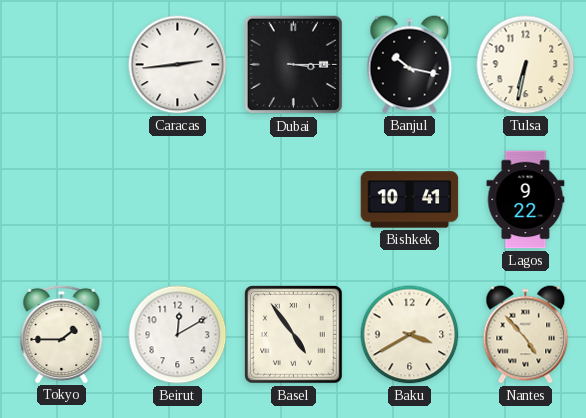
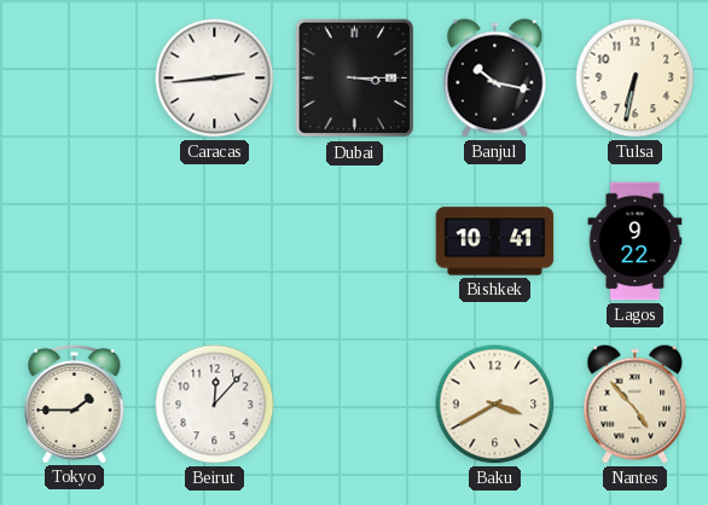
Beirut: 12:10 -> 12:07
Basel: 4:54 -> none
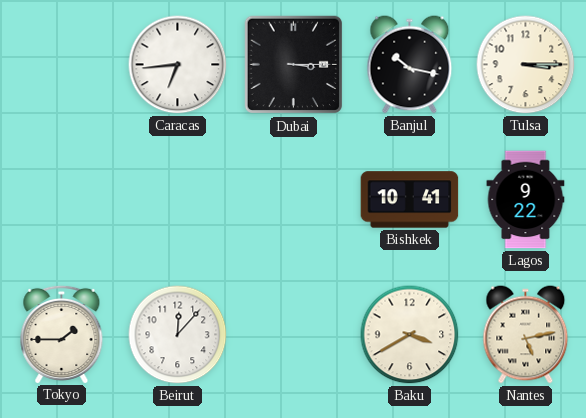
Caracas: 2:44 -> 6:44
Tulsa: 6:32 -> 3:15
Nantes: 4:53 -> 5:13
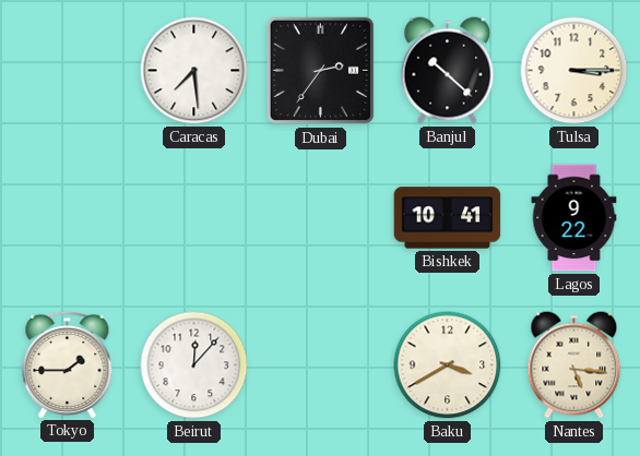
Caracas: 6:44 -> 7:29
Dubai: 3:15 -> 2:36
Banjul: 10:17 -> 10:22
Nantes: 5:13 -> 5:16
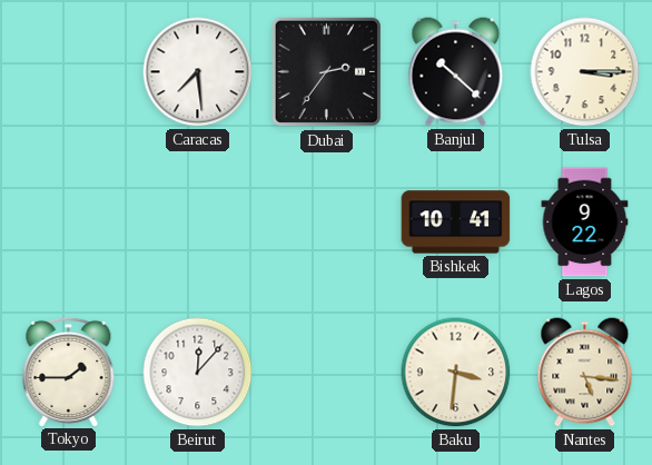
Baku: 3:40 -> 3:31
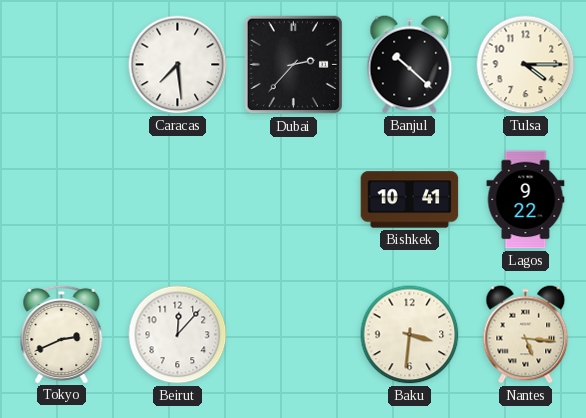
Dubai: 2:36 -> 2:37
Tulsa: 3:15 -> 4:15
Tokyo: 1:45 -> 2:41
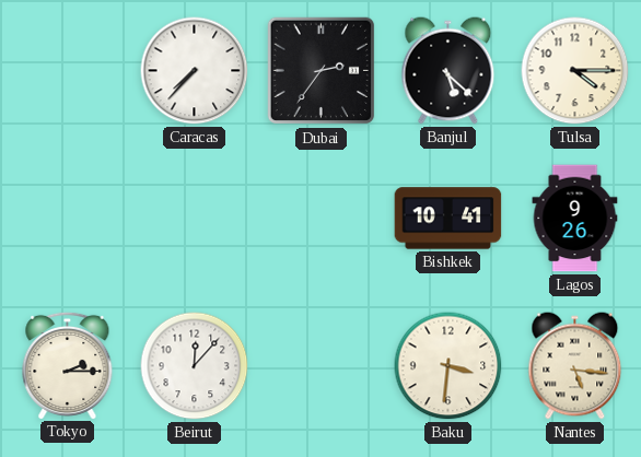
Caracas: 7:29 -> 7:37
Dubai: 2:37 -> 2:36
Banjul: 10:22 -> 5:22
Lagos: 9:22 -> 9:26
Tokyo: 2:41 -> 2:15
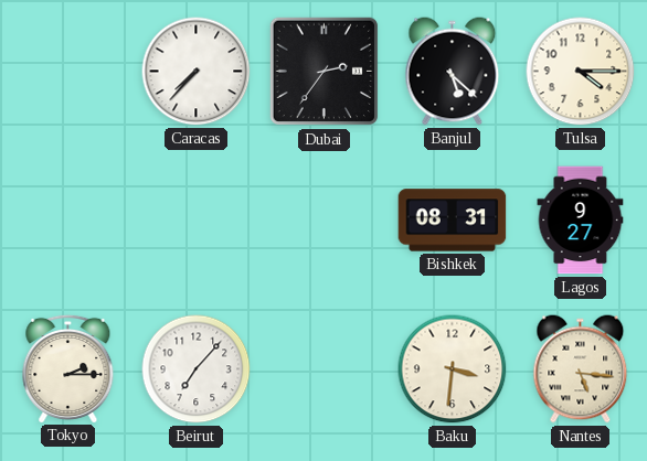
Bishkek: 10:41 -> 08:31
Lagos: 9:26 -> 9:27
Beirut: 12:07 -> 7:07
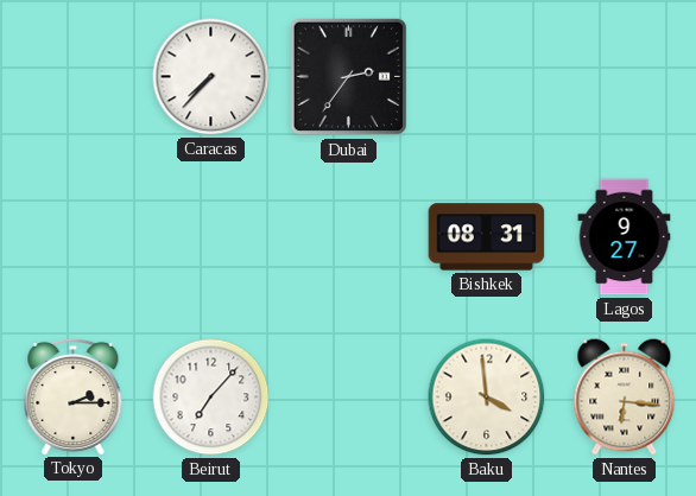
Banjul: 5:22 -> none
Tulsa: 4:15 -> none
Baku: 3:31 -> 3:59
Nantes: 5:16 -> 6:16
